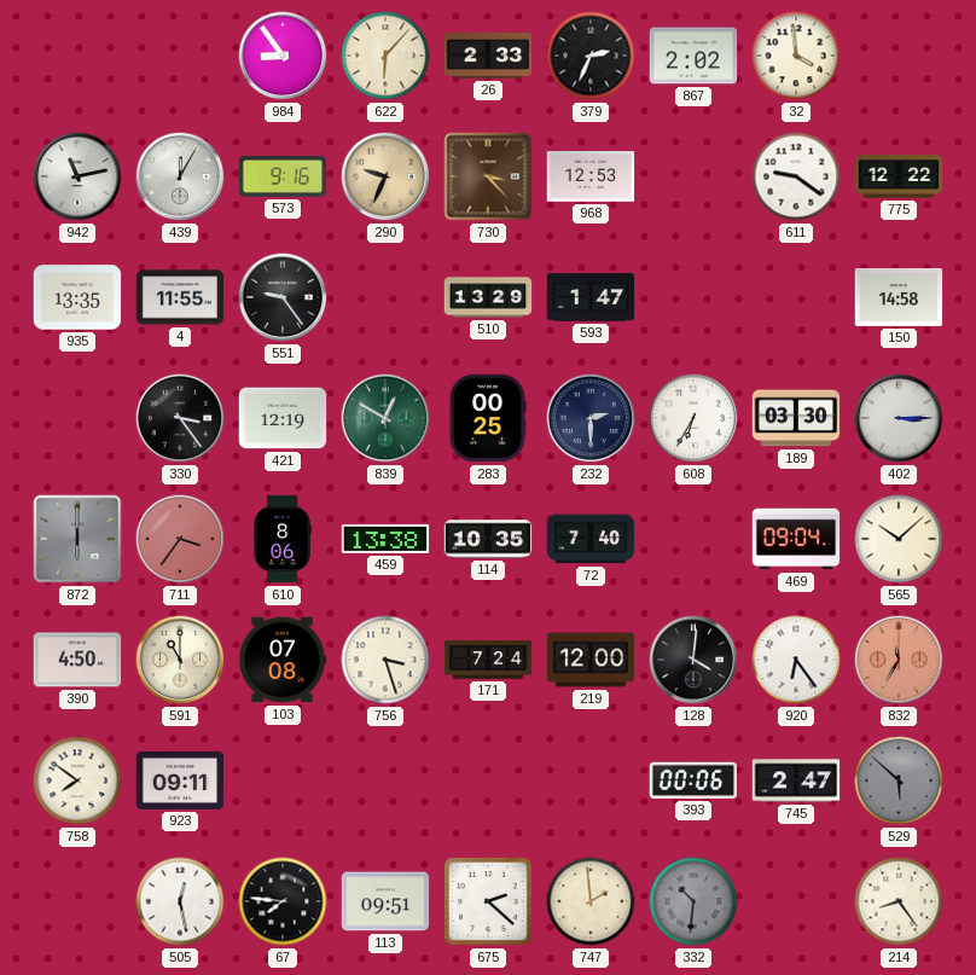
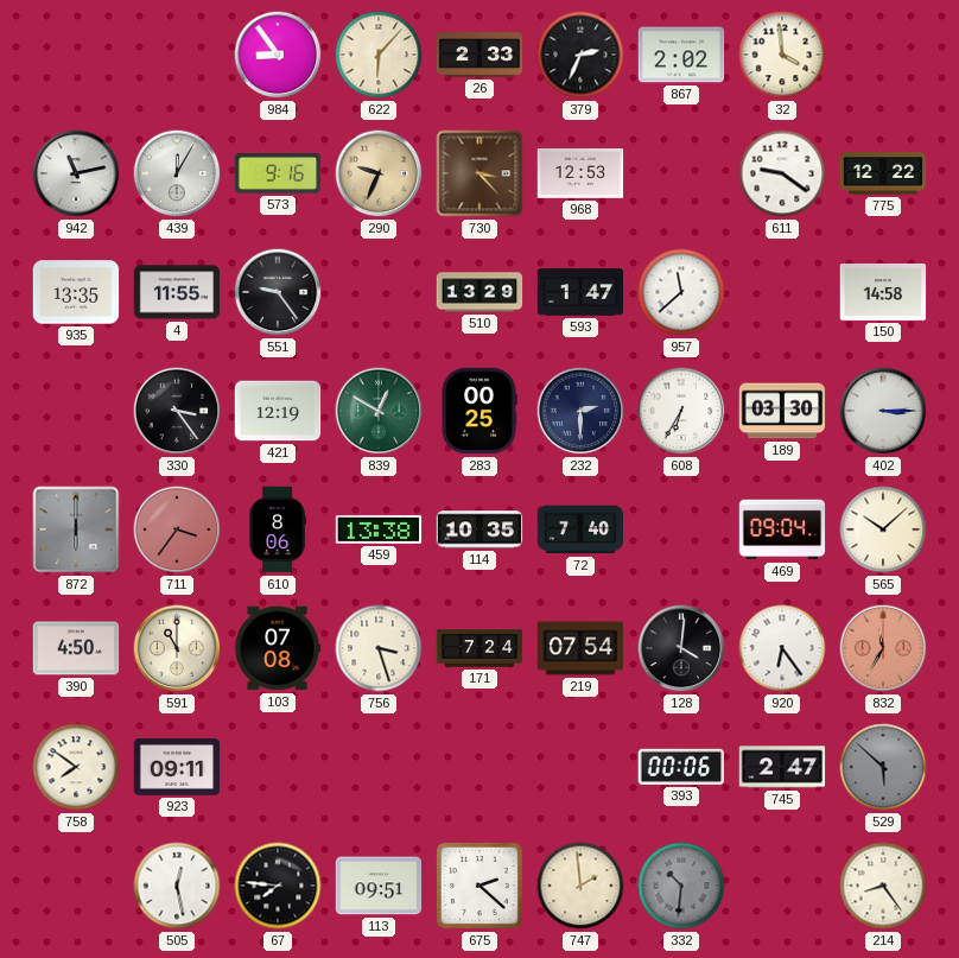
957: none -> 11:38
219: 12:00 -> 07:54
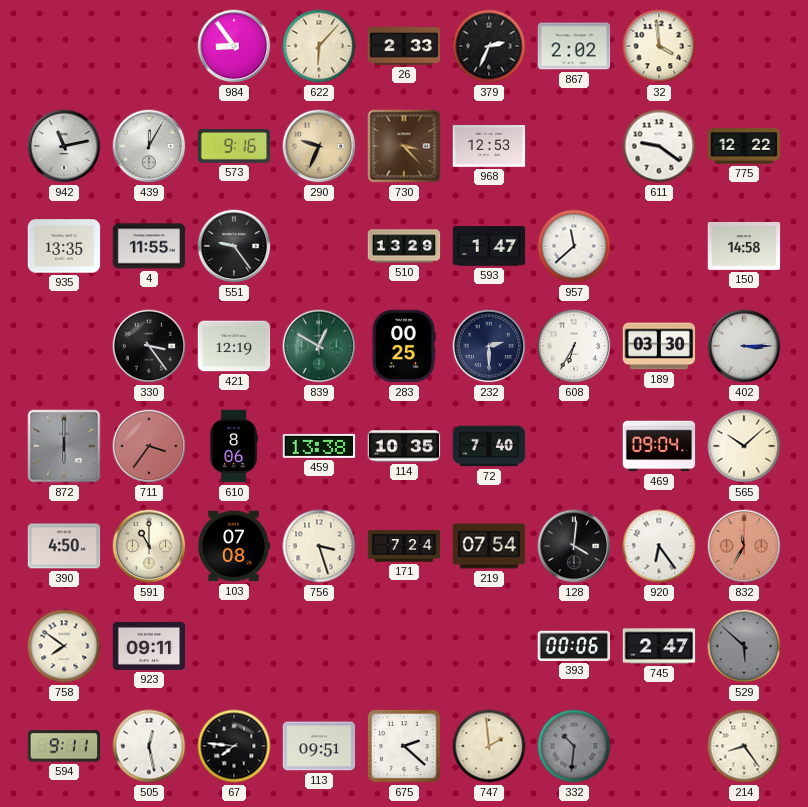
594: none -> 9:11
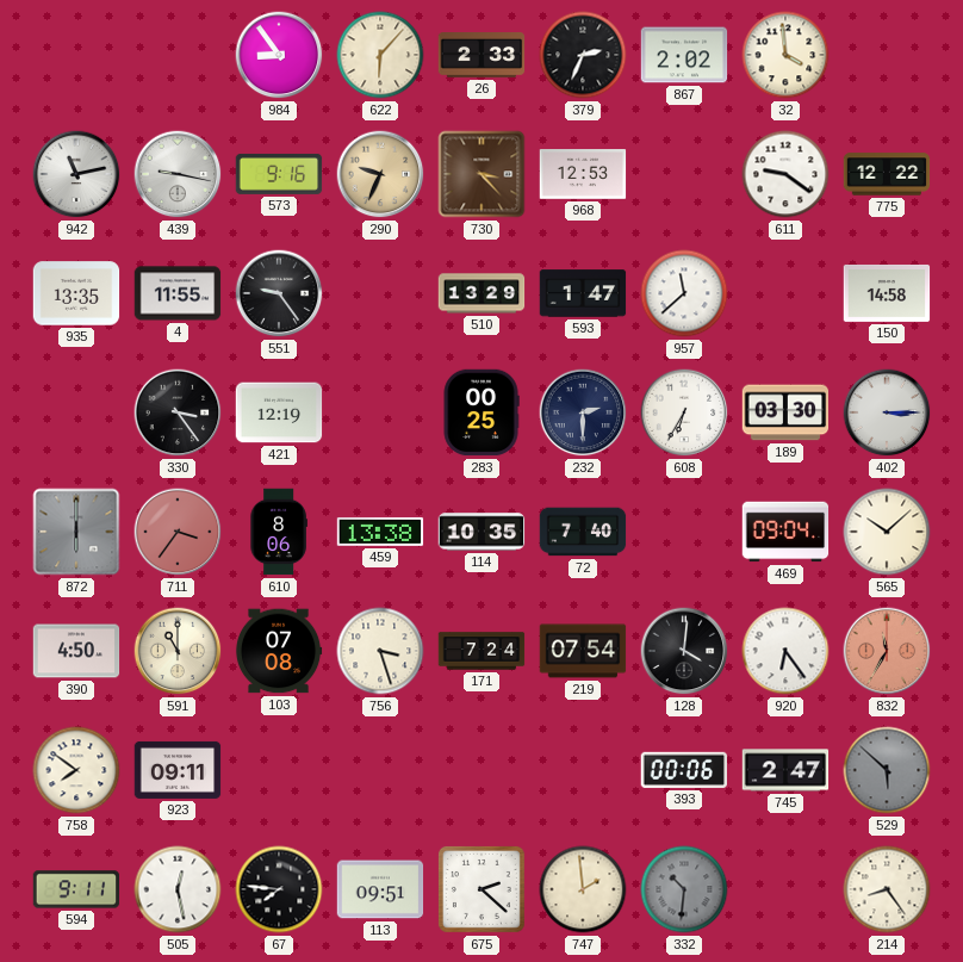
439: 12:05 -> 9:17
839: 12:50 -> none
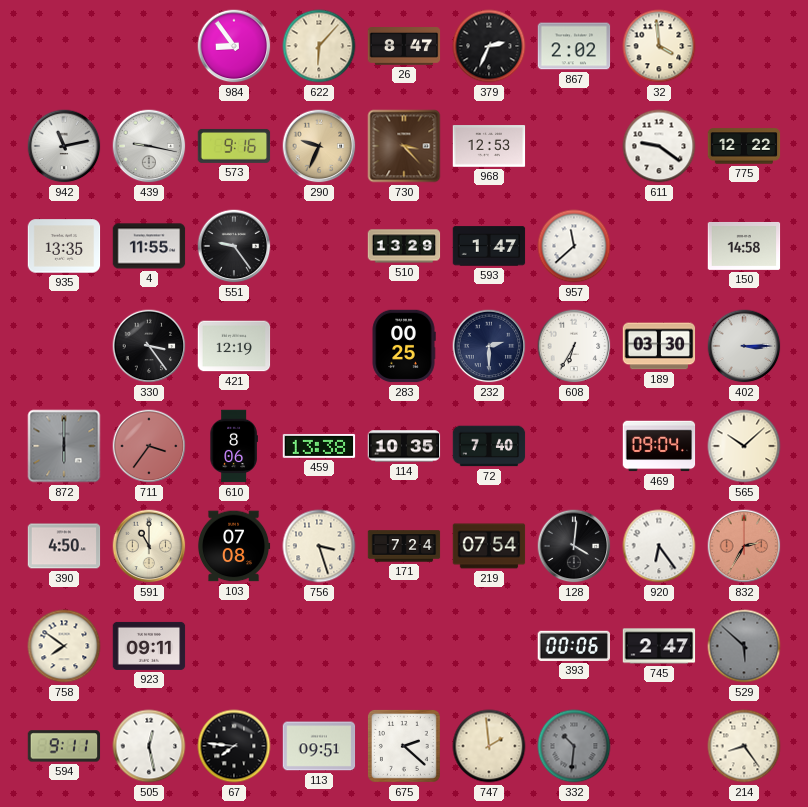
26: 2:33 -> 8:47
832: 11:35 -> 2:35
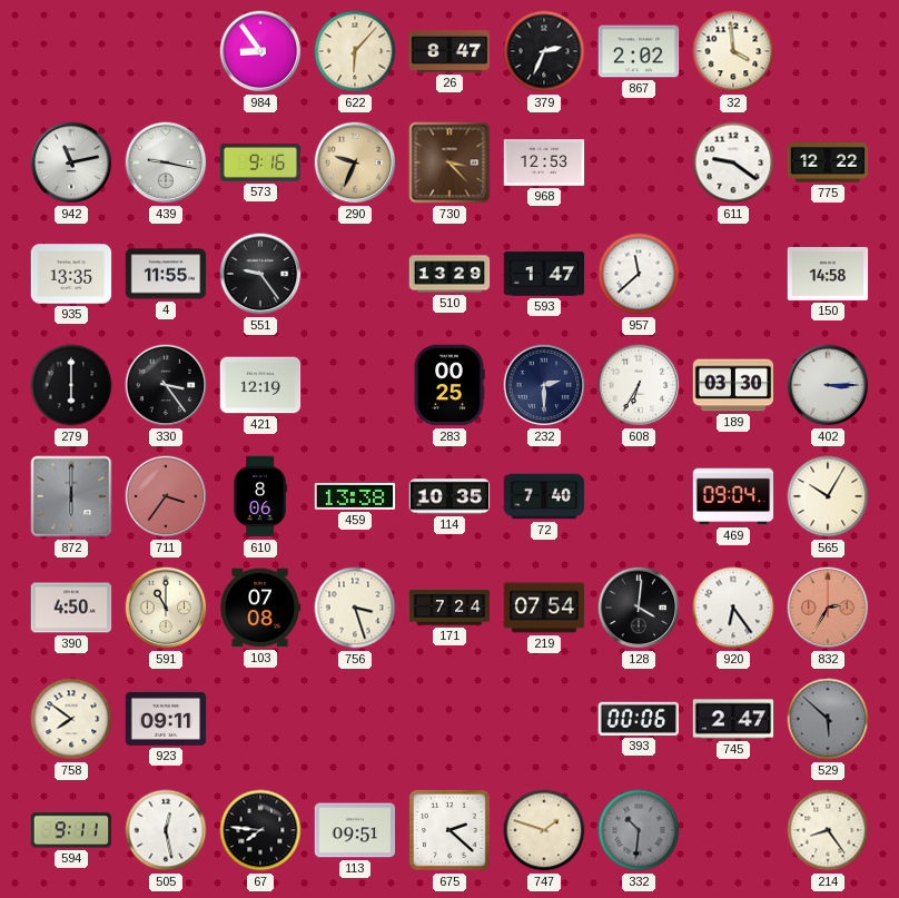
279: none -> 6:00
565: 10:08 -> 10:05
747: 1:59 -> 1:48
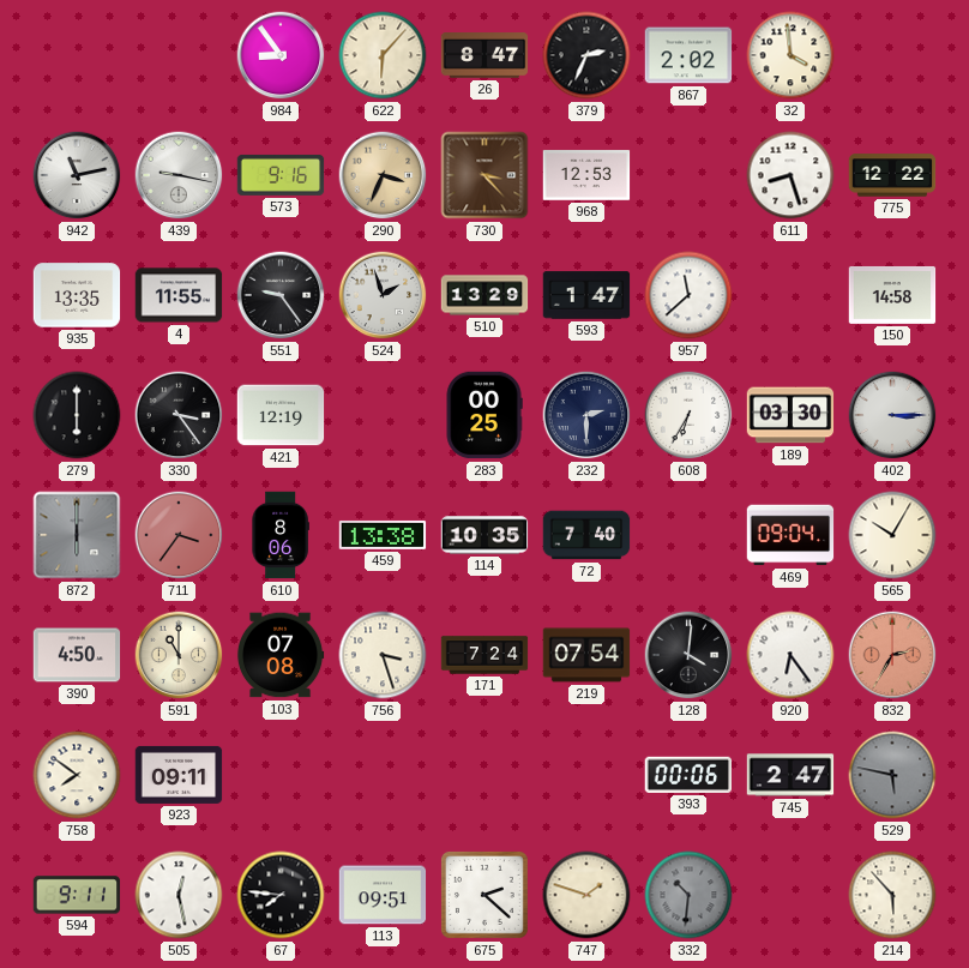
290: 9:34 -> 3:34
611: 9:21 -> 8:27
524: none -> 1:57
529: 5:52 -> 5:47
214: 8:24 -> 5:53
